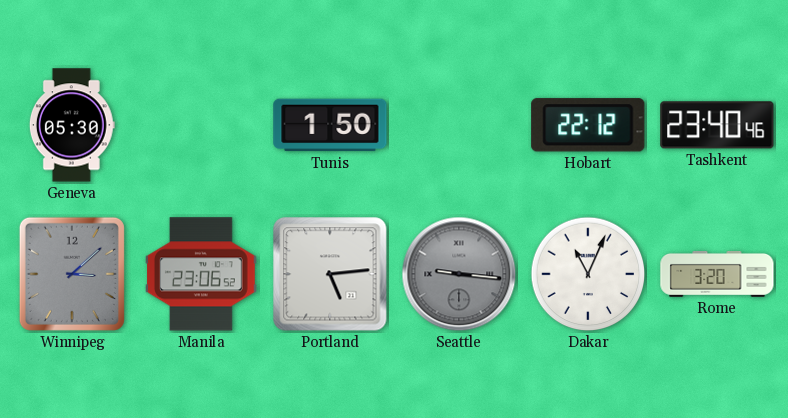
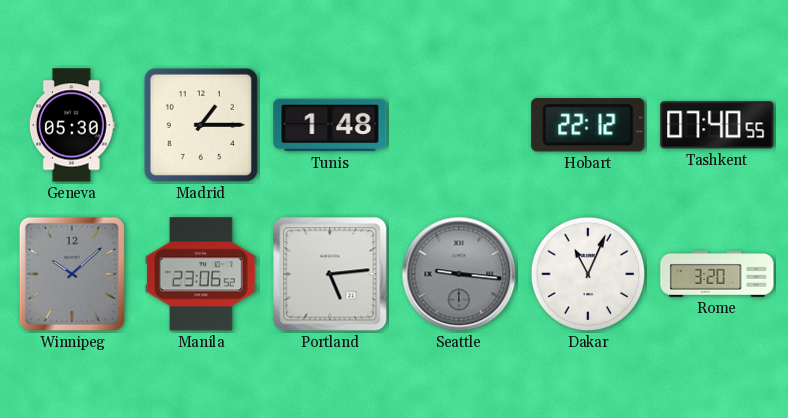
Madrid: none -> 1:15
Tunis: 1:50 -> 1:48
Tashkent: 23:40 -> 07:40
Winnipeg: 3:08 -> 10:08
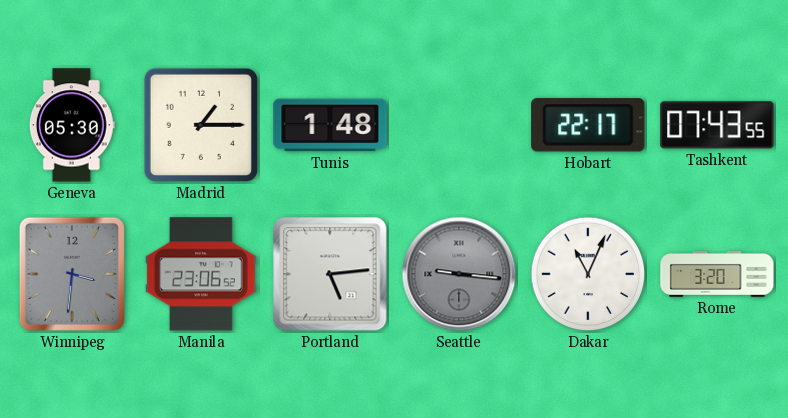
Hobart: 22:12 -> 22:17
Tashkent: 07:40 -> 07:43
Winnipeg: 10:08 -> 3:31
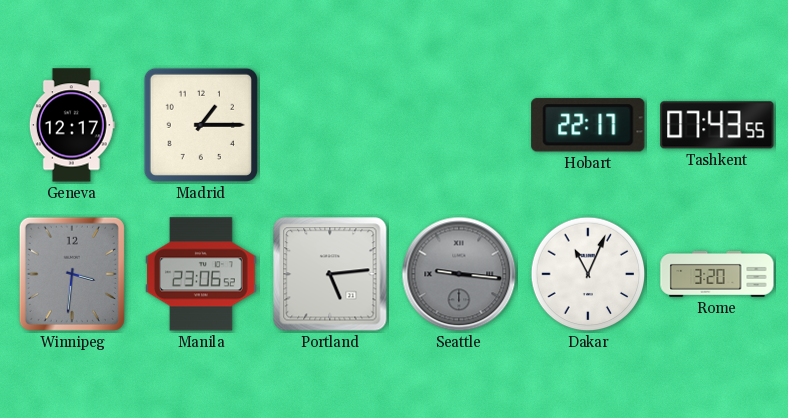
Geneva: 05:30 -> 12:17
Tunis: 1:48 -> none
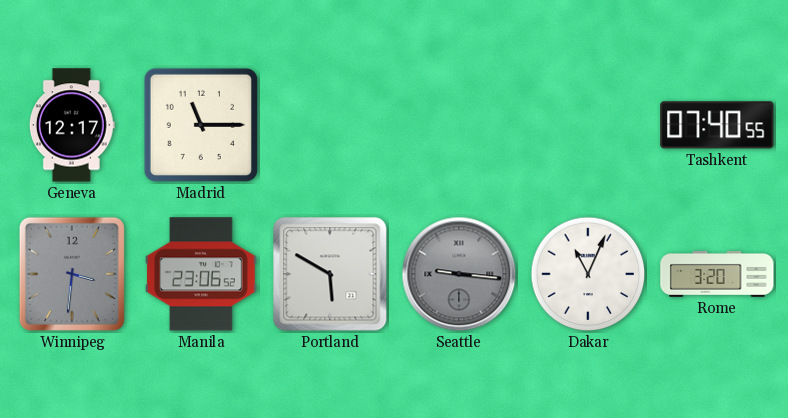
Madrid: 1:15 -> 11:15
Hobart: 22:17 -> none
Tashkent: 07:43 -> 07:40
Portland: 5:14 -> 5:50
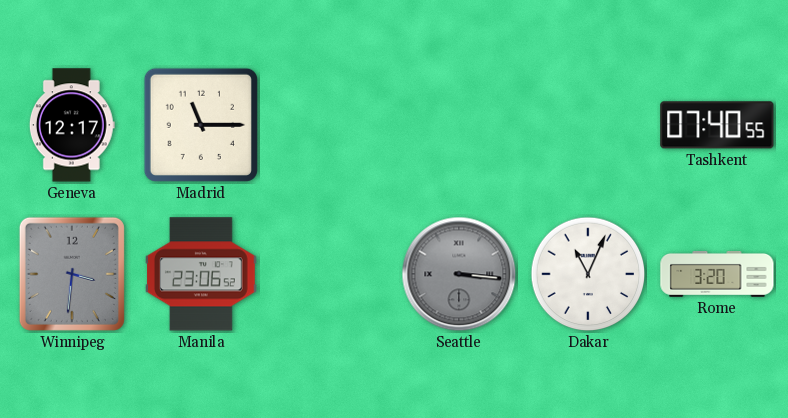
Portland: 5:50 -> none
Seattle: 9:16 -> 3:16
